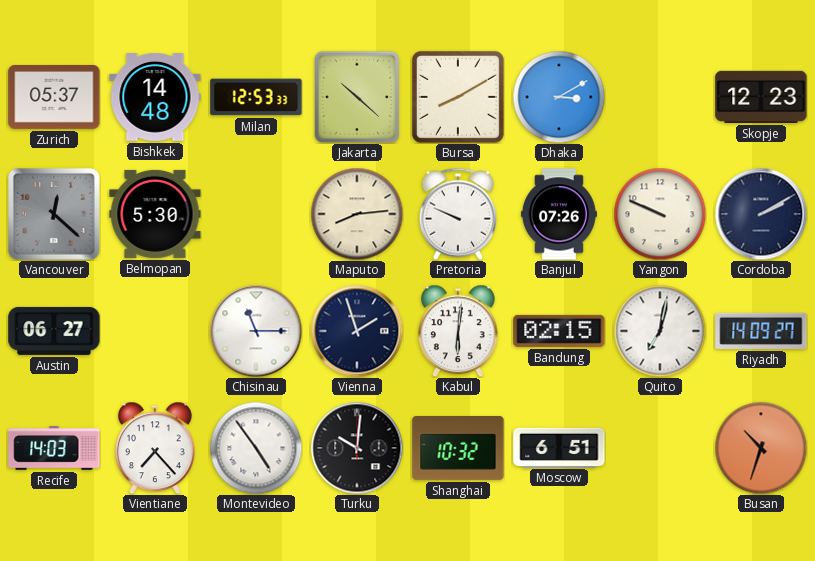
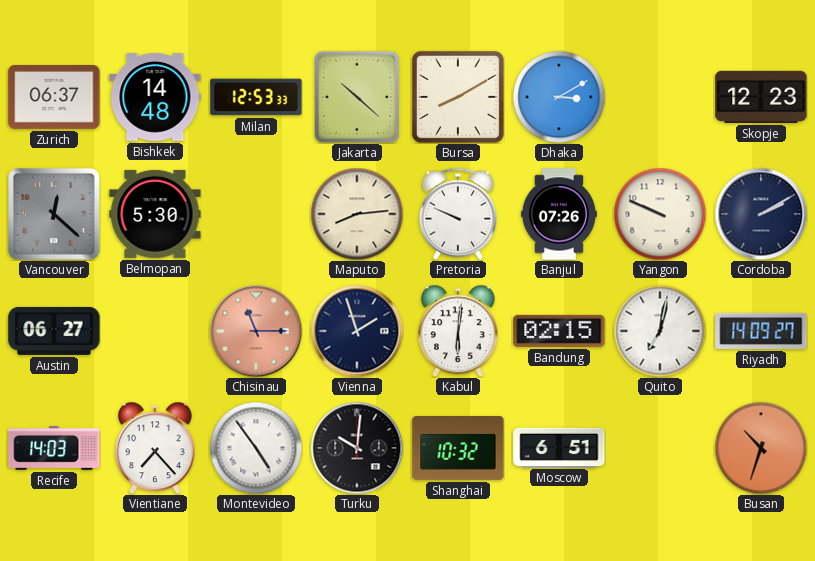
Zurich: 05:37 -> 06:37
Chisinau dial: white -> salmon
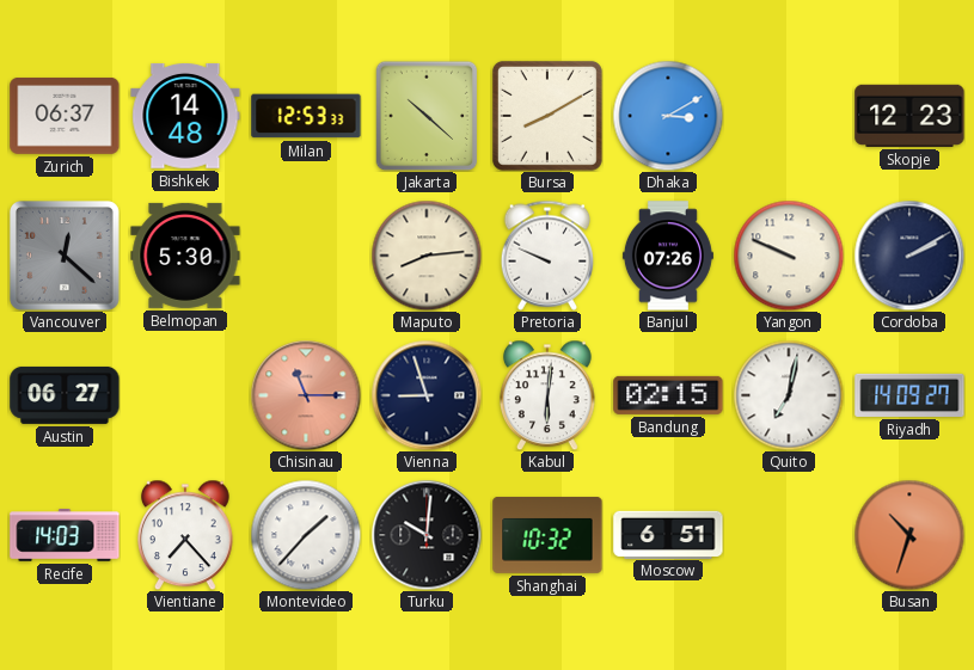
Vienna: 1:57 -> 8:57
Montevideo: 4:54 -> 1:37
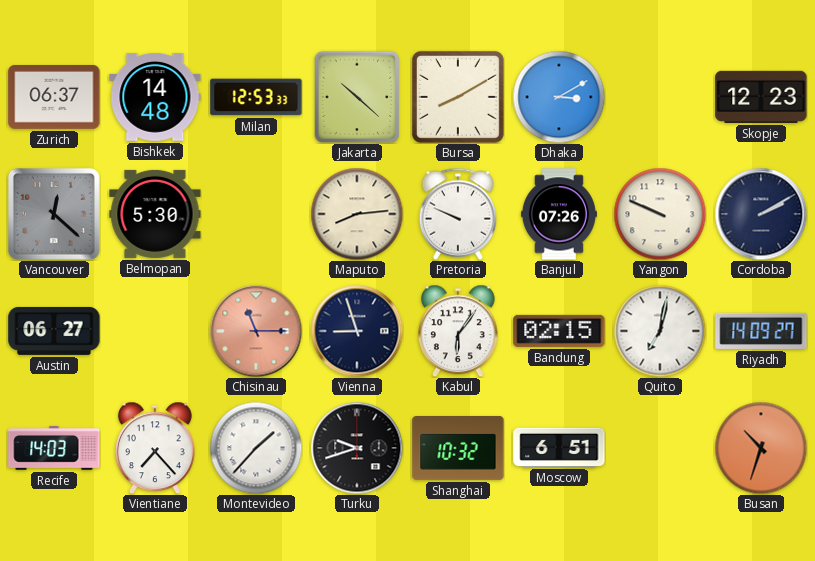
Kabul: 6:01 -> 6:06
Turku: 10:01 -> 9:42
